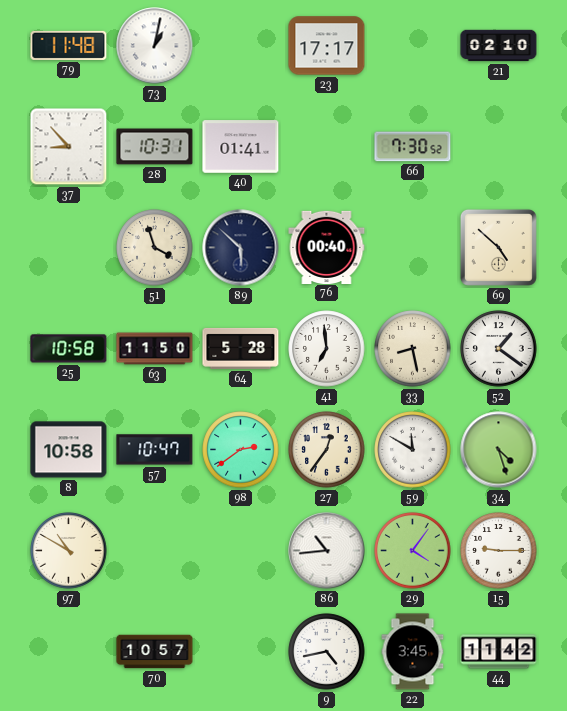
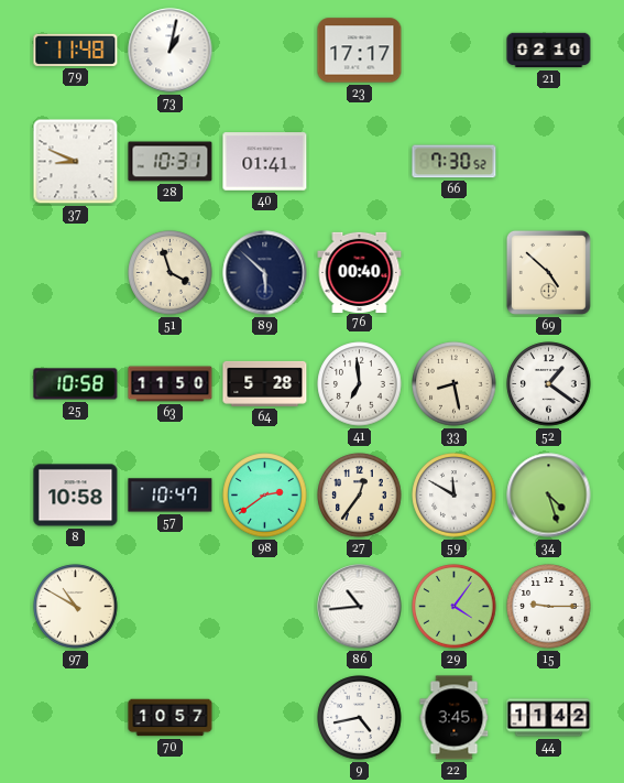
37: 8:53 -> 8:49
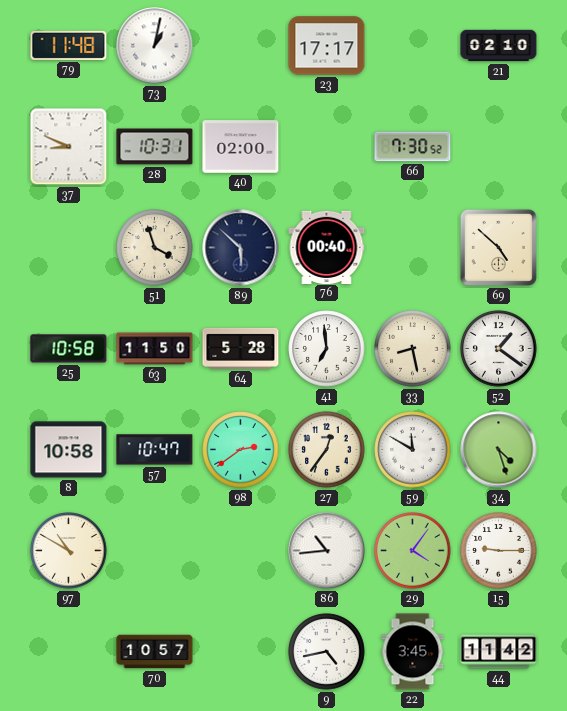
40: 01:41 -> 02:00
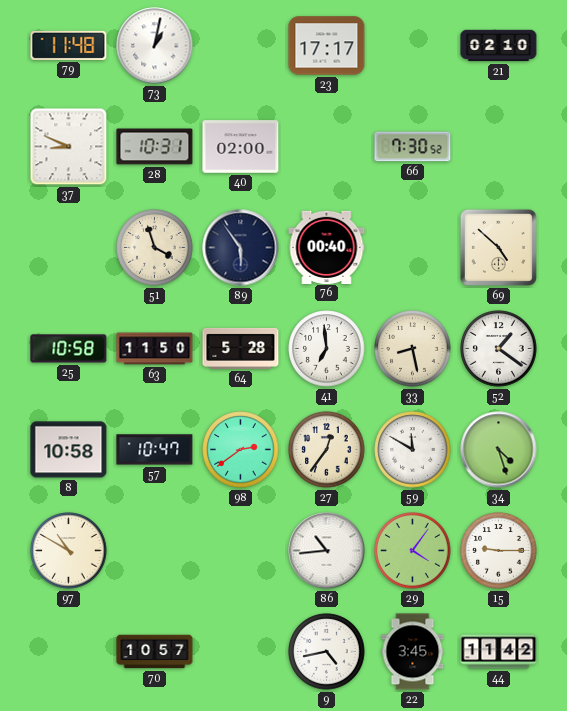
89: 5:52 -> 5:54
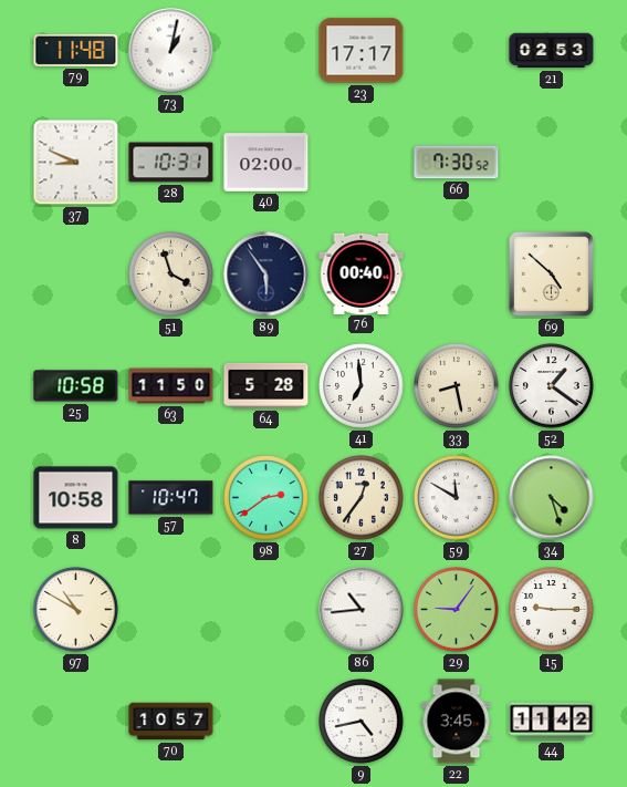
21: 02:10 -> 02:53
29: 4:06 -> 9:06
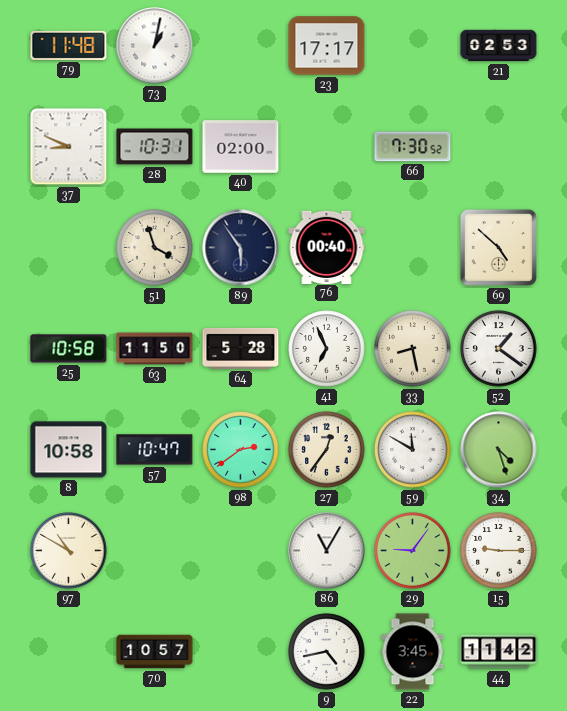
41: 6:59 -> 6:56
86: 10:44 -> 11:05
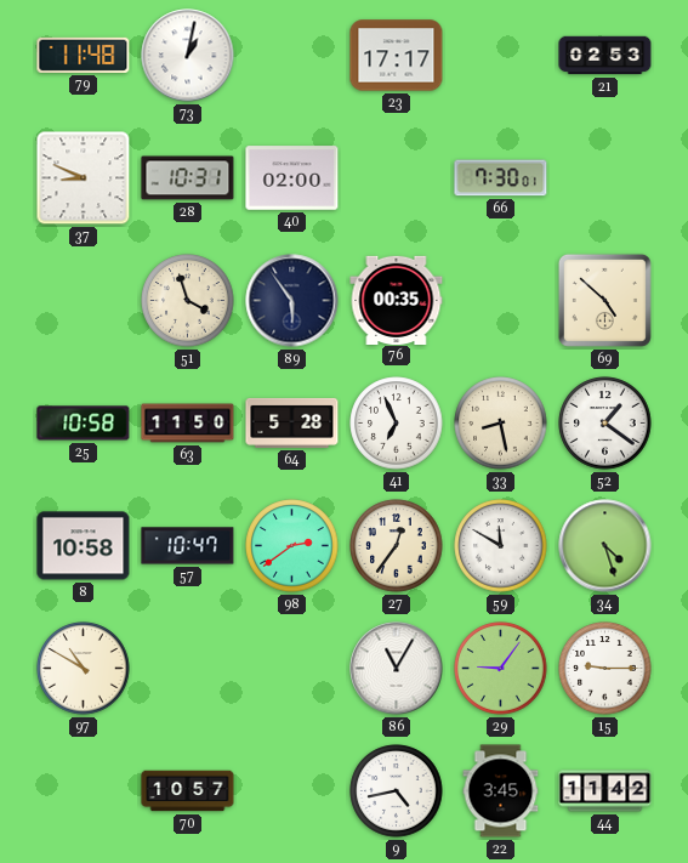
66: 7:30:52 -> 7:30:01
76: 00:40 -> 00:35
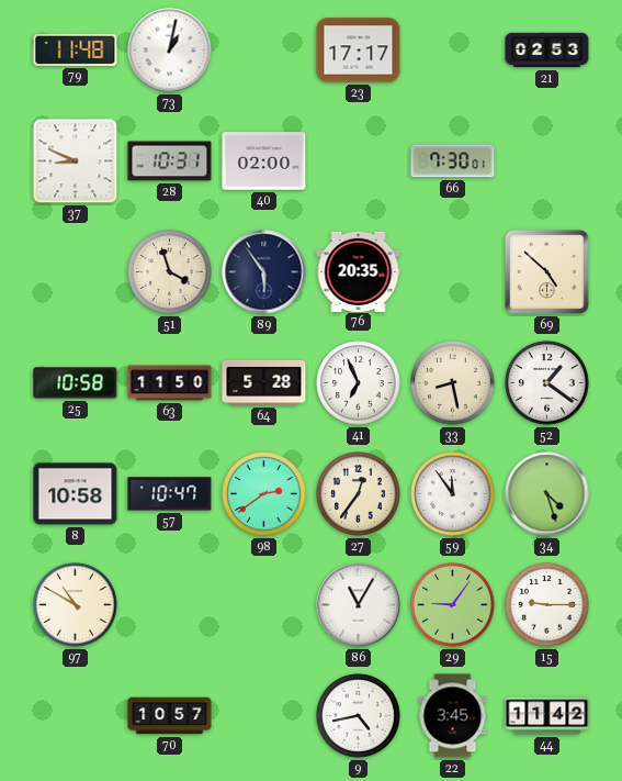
76: 00:35 -> 20:35
59: 11:50 -> 11:54
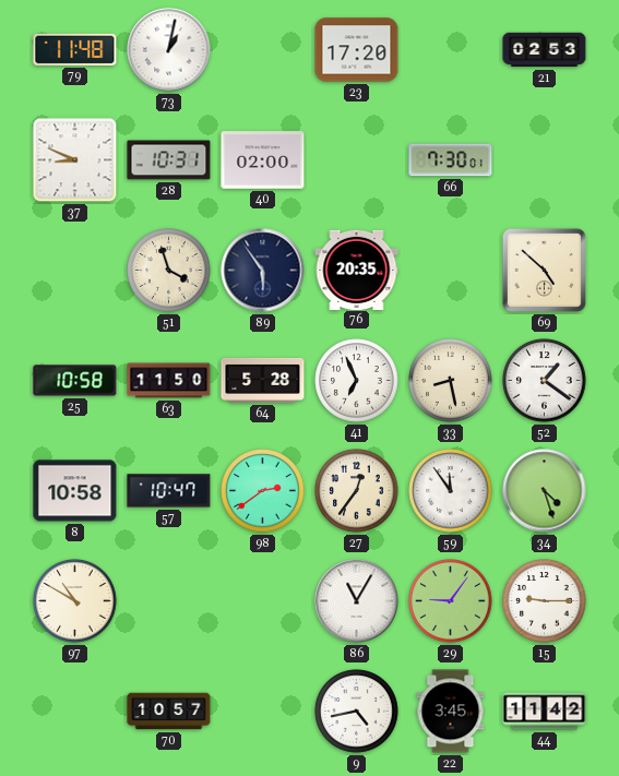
23: 17:17 -> 17:20
